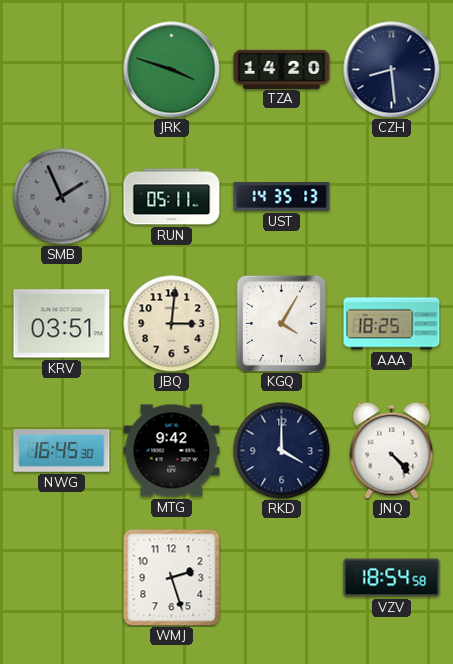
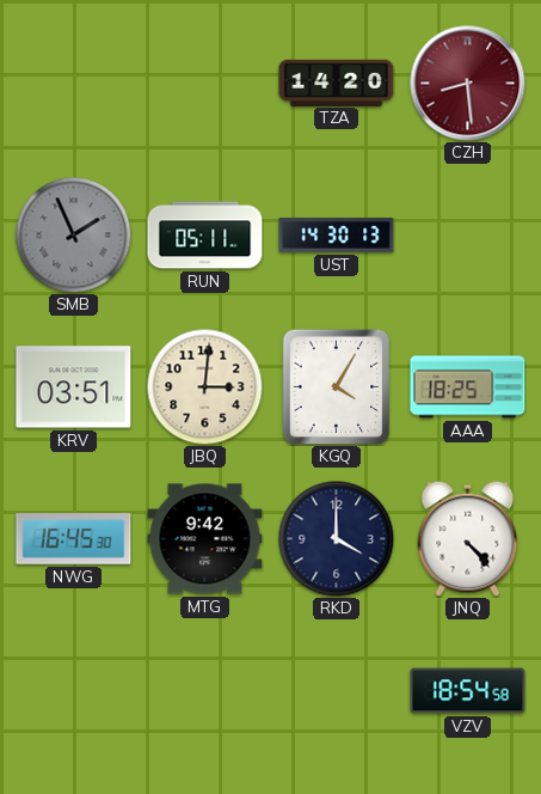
JRK: 3:48 -> none
CZH dial: navy -> burgundy
UST: 14:35 -> 14:30
WMJ: 2:27 -> none
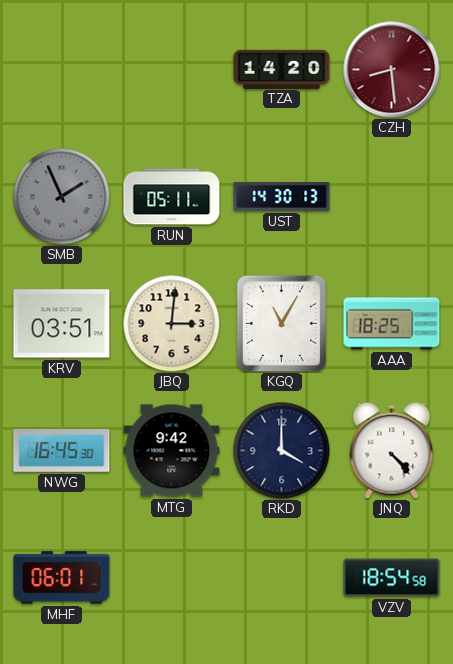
KGQ: 4:05 -> 11:05
MHF: none -> 06:01
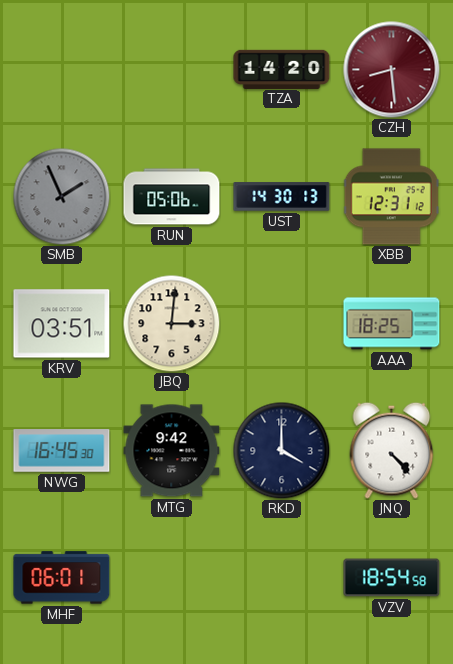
RUN: 05:11 -> 05:06
XBB: none -> 12:31
KGQ: 11:05 -> none
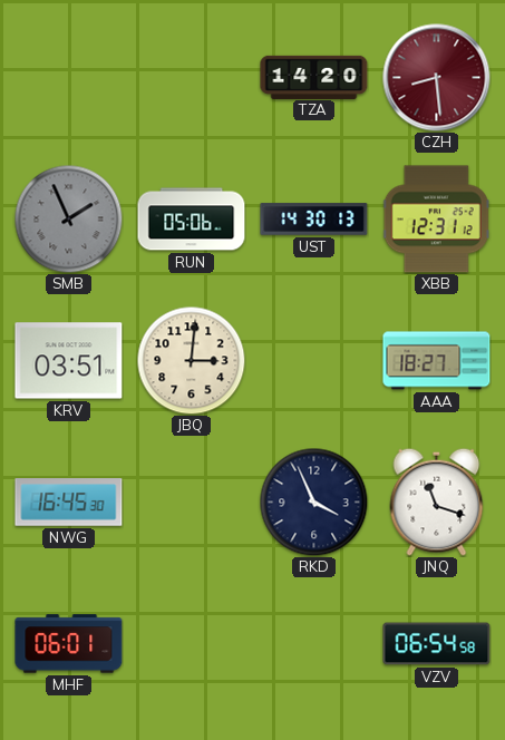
AAA: 18:25 -> 18:27
MTG: 9:42 -> none
RKD: 4:00 -> 3:56
JNQ: 4:23 -> 11:18
VZV: 18:54 -> 06:54
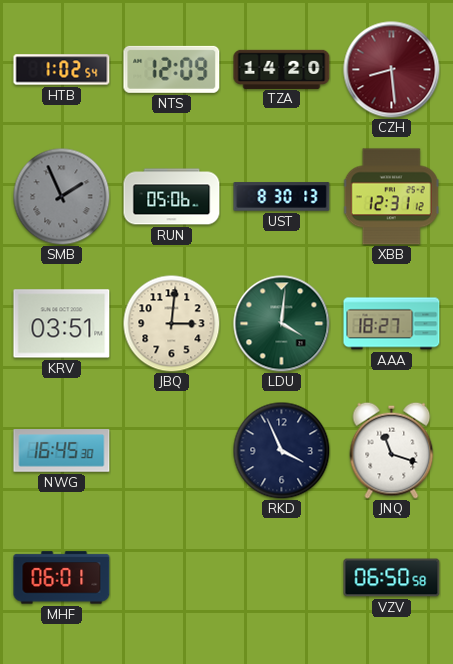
HTB: none -> 1:02
NTS: none -> 12:09
UST: 14:30 -> 8:30
LDU: none -> 4:01
VZV: 06:54 -> 06:50
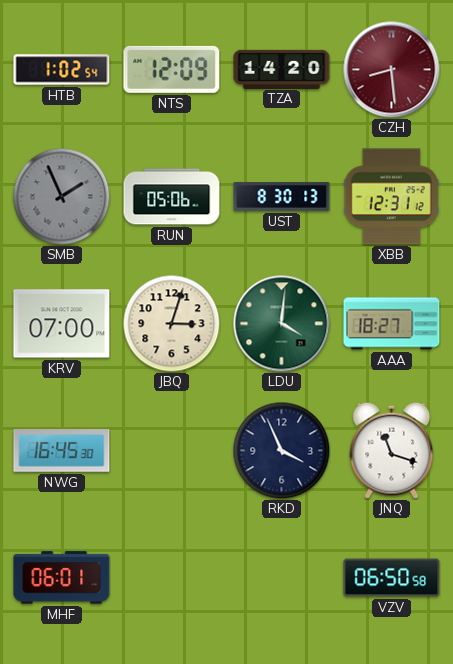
KRV: 03:51 -> 07:00
JBQ: 3:01 -> 3:03
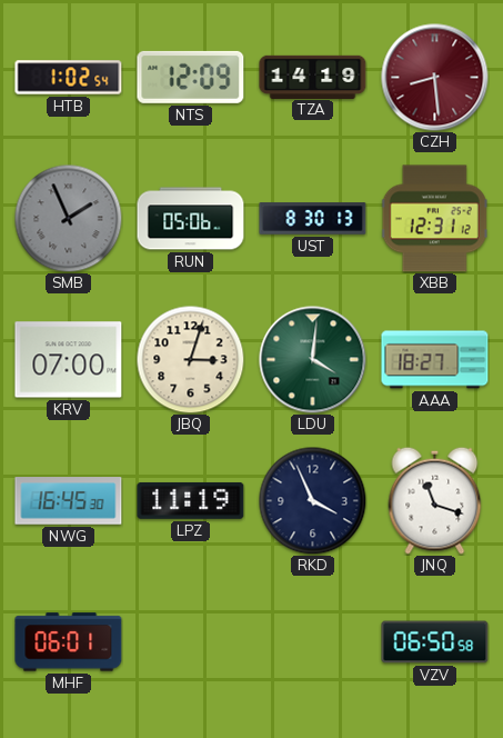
TZA: 14:20 -> 14:19
LPZ: none -> 11:19
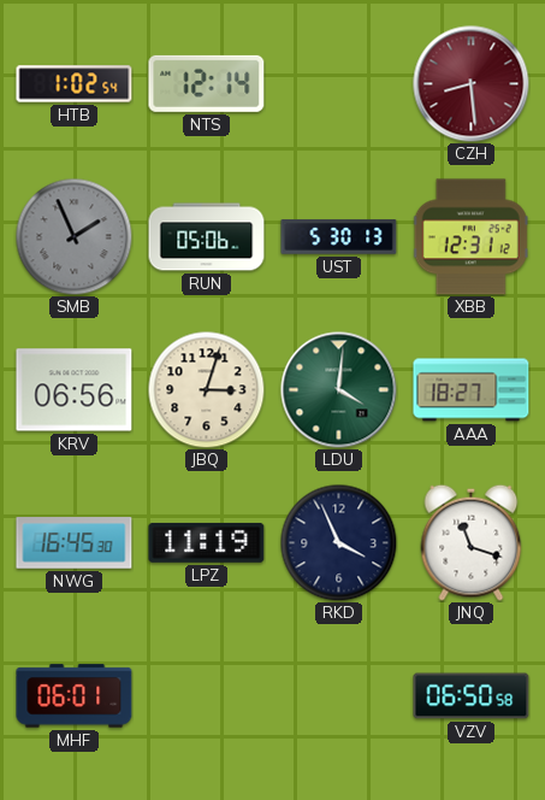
NTS: 12:09 -> 12:14
TZA: 14:19 -> none
UST: 8:30 -> 5:30
KRV: 07:00 -> 06:56
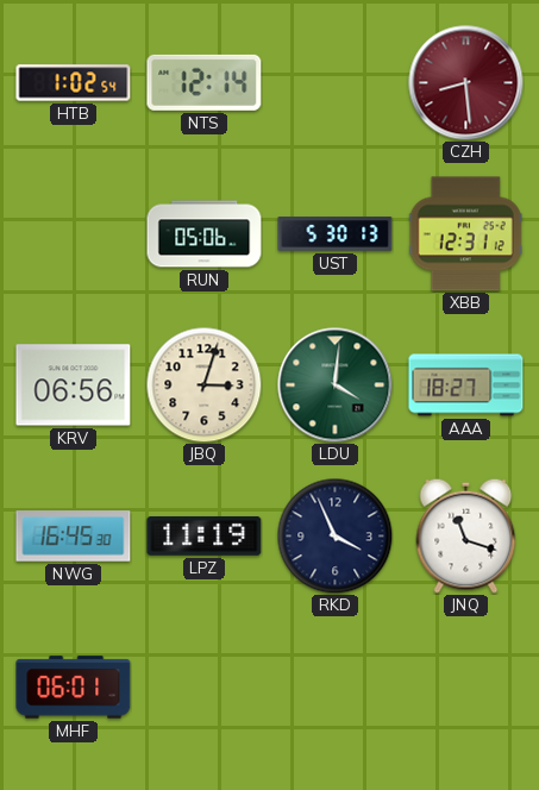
SMB: 1:56 -> none
VZV: 06:50 -> none
